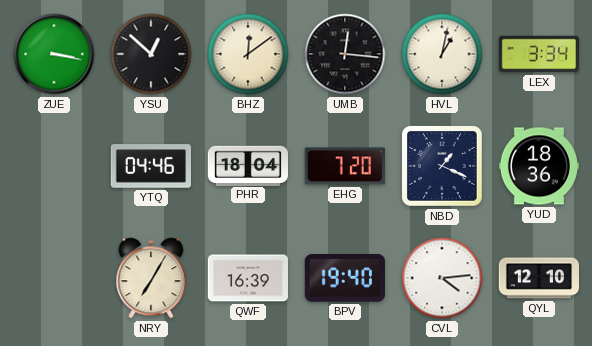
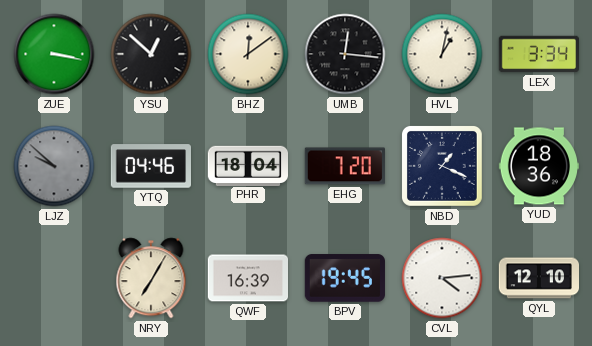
LJZ: none -> 9:52
BPV: 19:40 -> 19:45
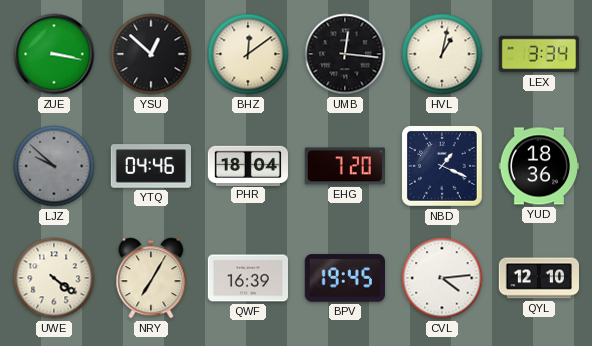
UWE: none -> 4:21
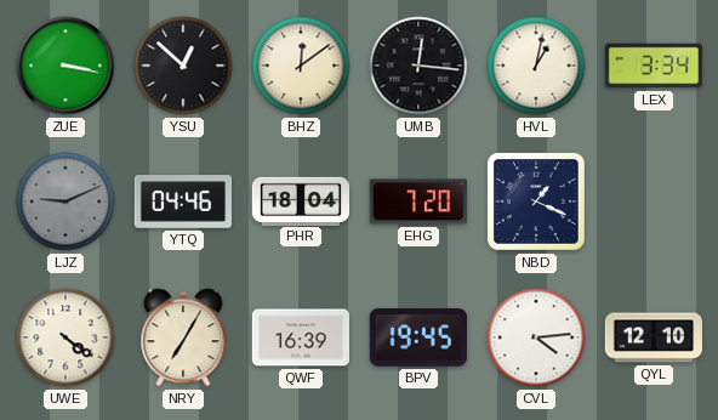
LJZ: 9:52 -> 9:11
YUD: 18:36 -> none
